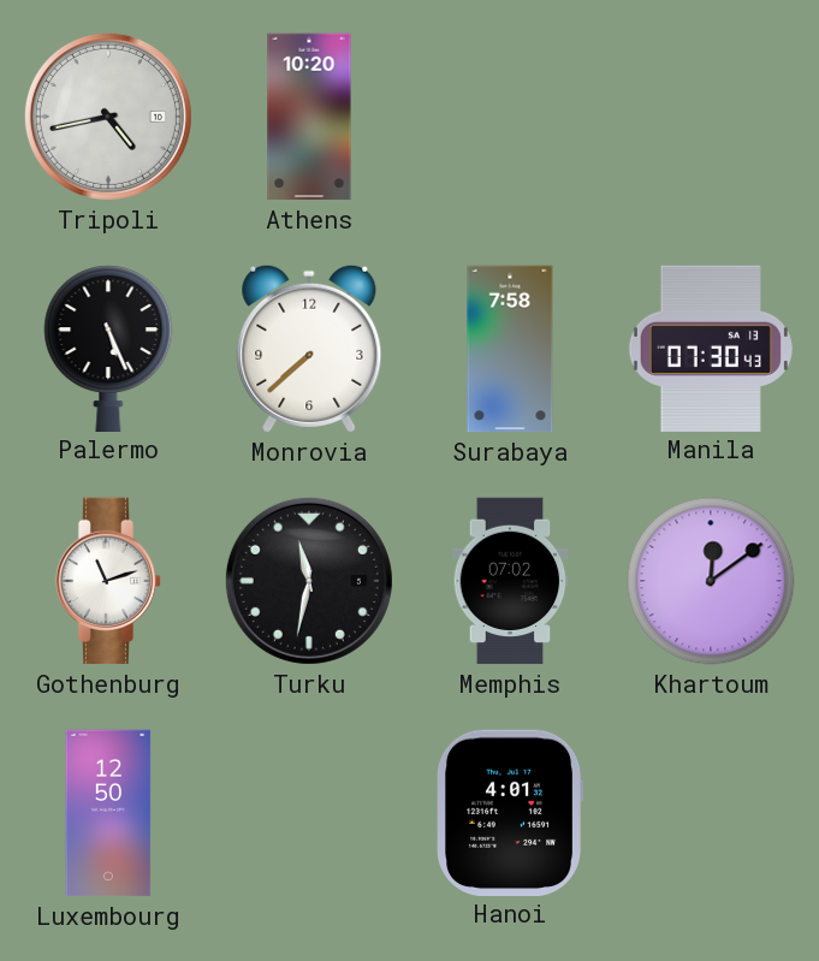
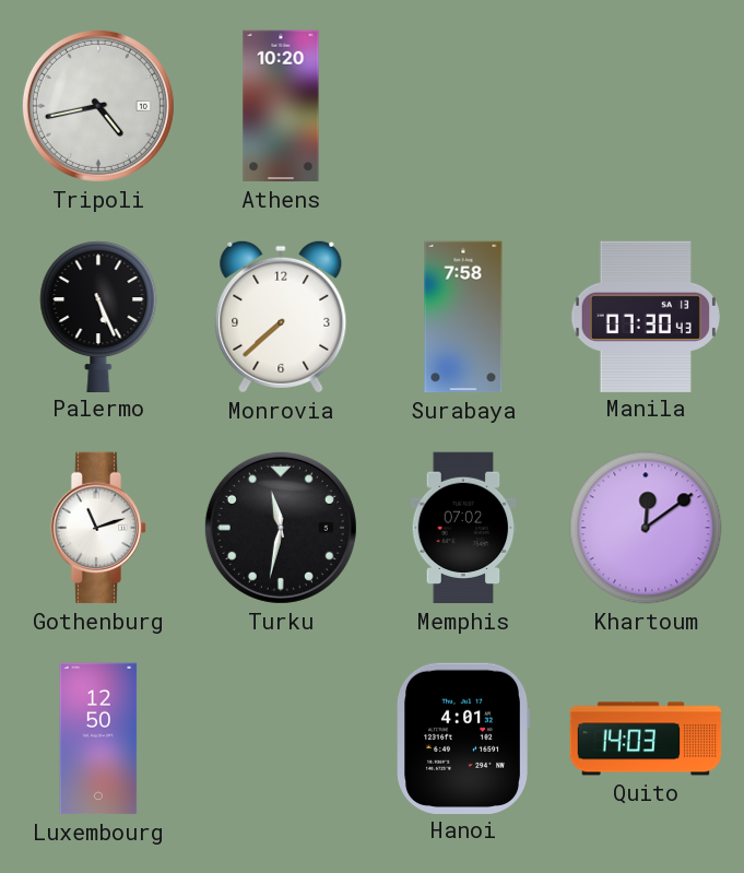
Quito: none -> 14:03
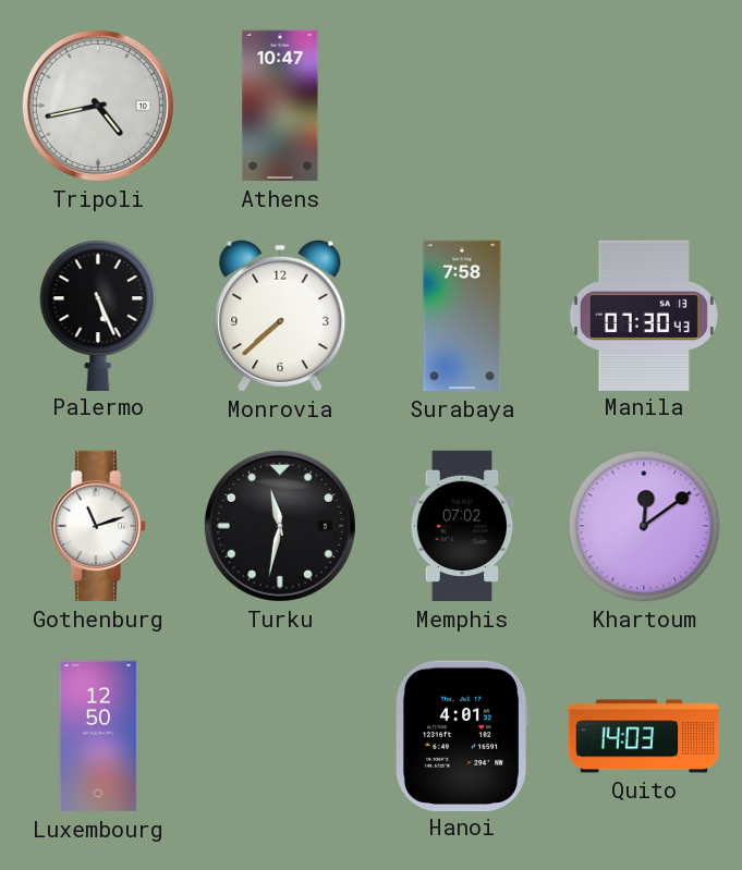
Athens: 10:20 -> 10:47
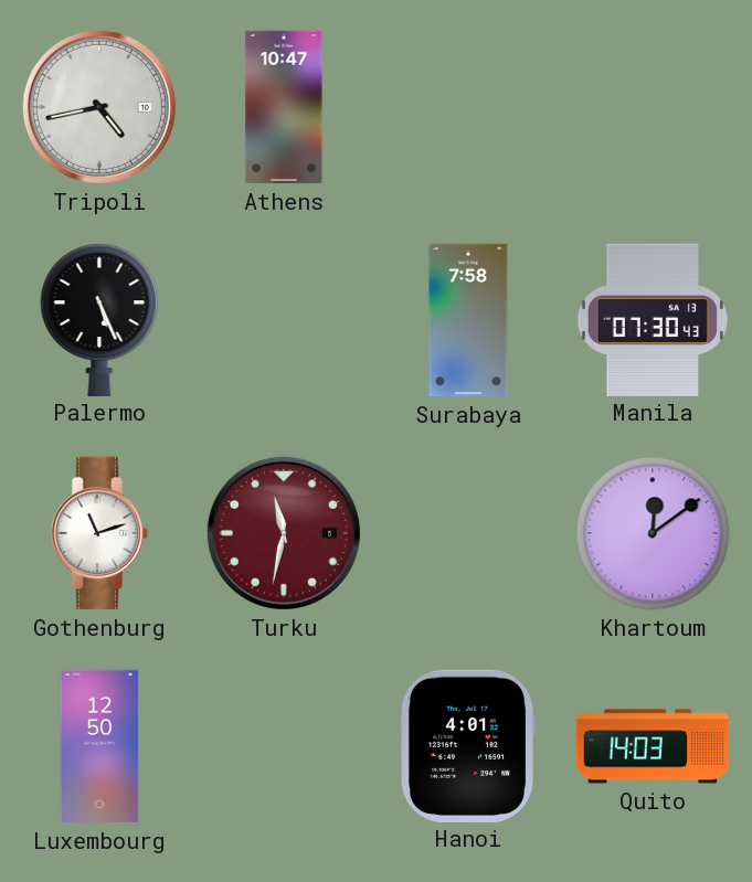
Monrovia: 7:38 -> none
Turku dial: black -> burgundy
Memphis: 07:02 -> none
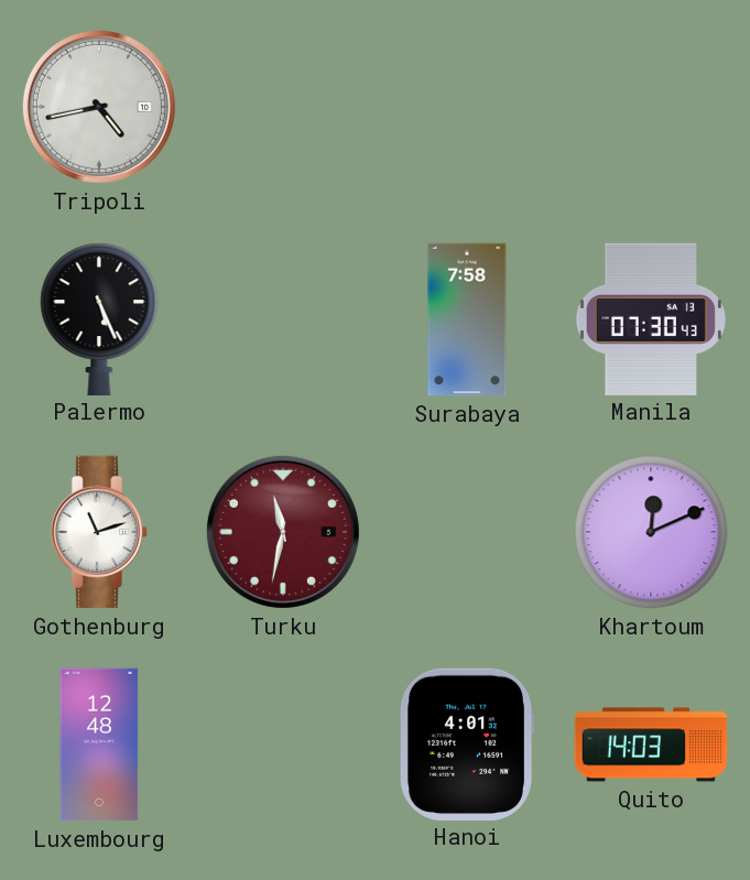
Athens: 10:47 -> none
Khartoum: 12:09 -> 12:11
Luxembourg: 12:50 -> 12:48
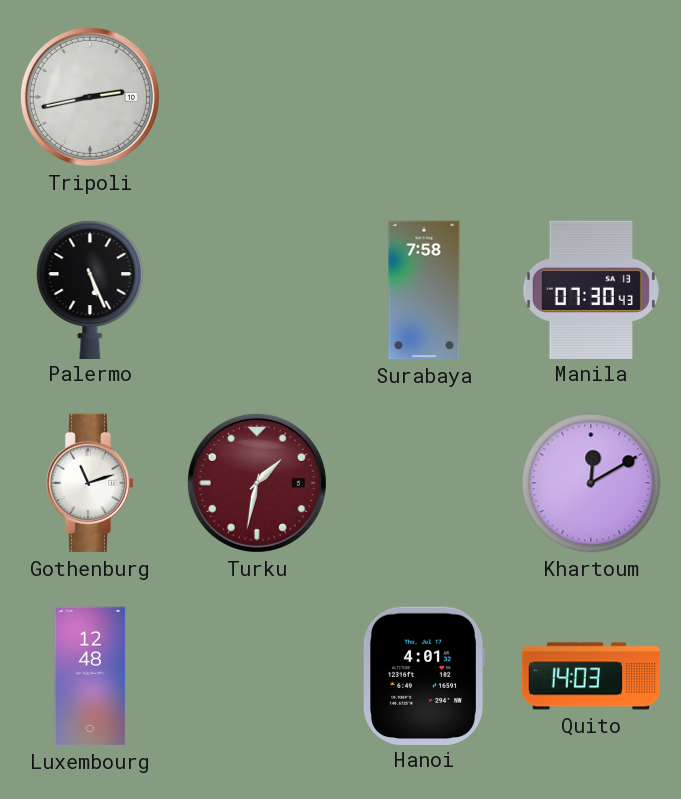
Tripoli: 4:43 -> 2:43
Turku: 11:32 -> 1:32
Khartoum: 12:11 -> 12:10
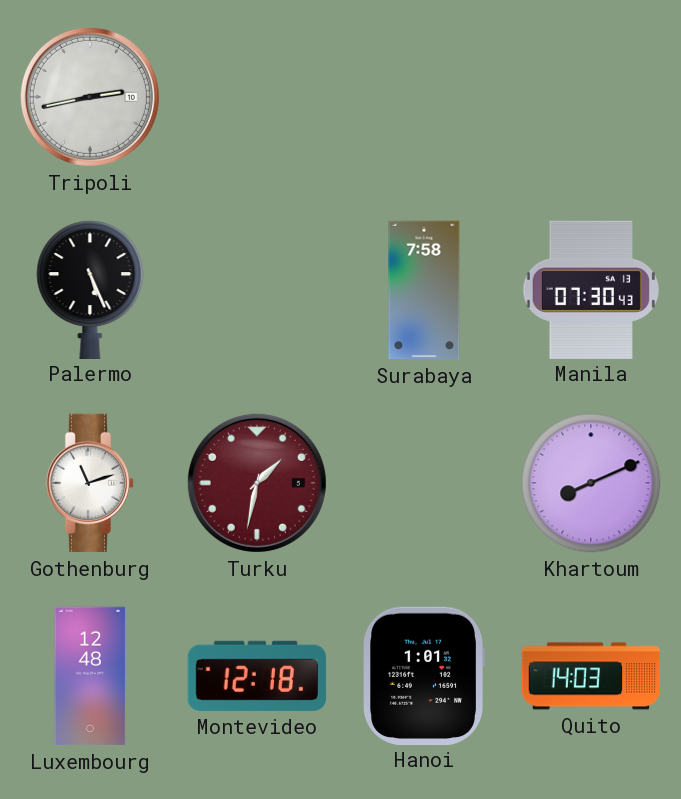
Khartoum: 12:10 -> 8:11
Montevideo: none -> 12:18
Hanoi: 4:01 -> 1:01
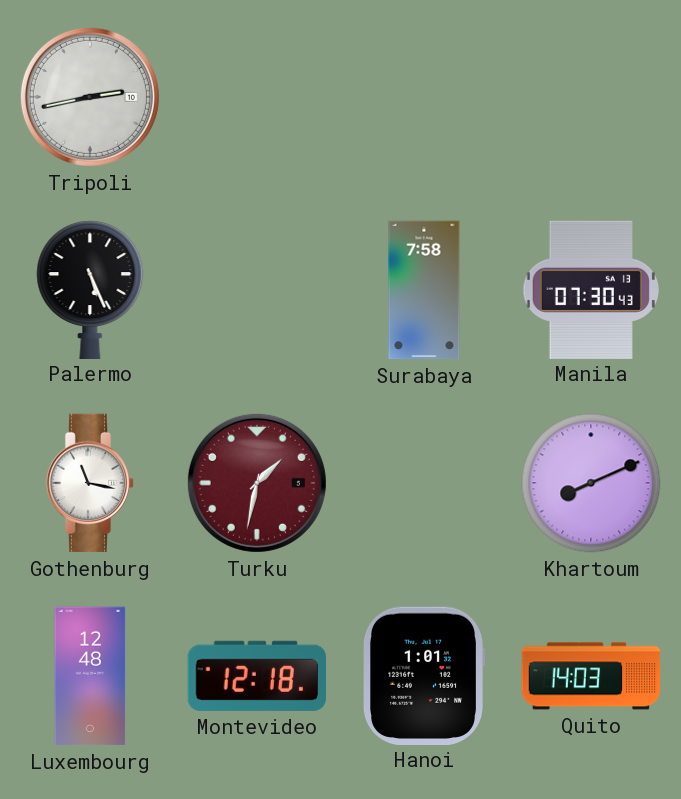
Gothenburg: 11:12 -> 11:17
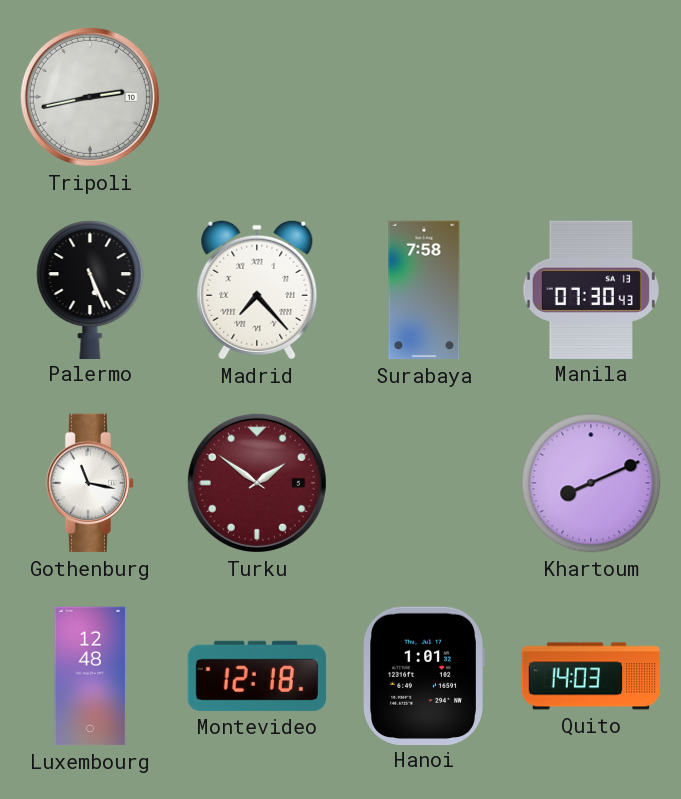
Madrid: none -> 7:23
Turku: 1:32 -> 1:51
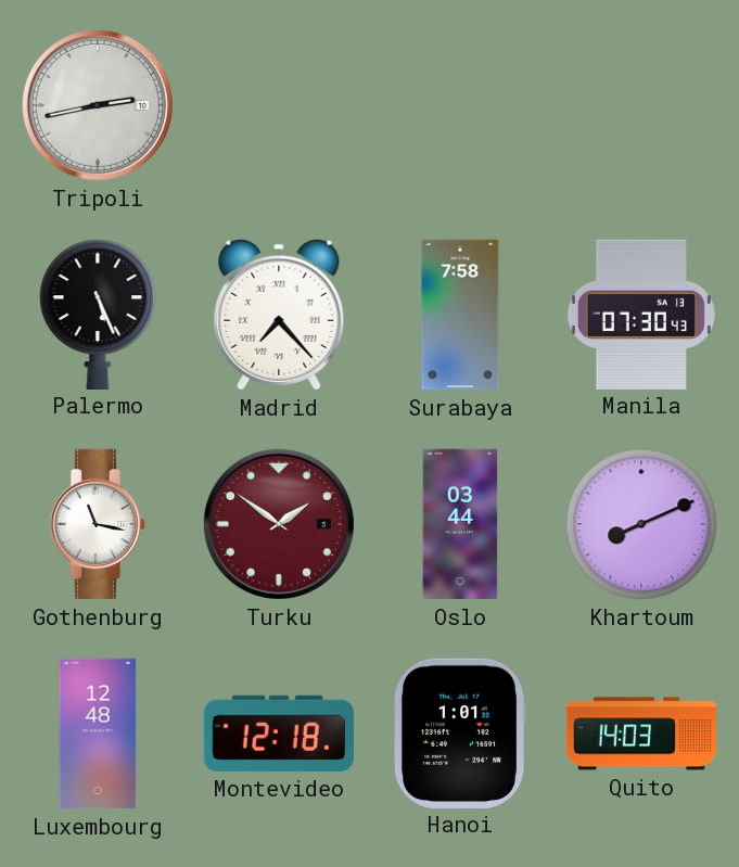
Oslo: none -> 03:44
